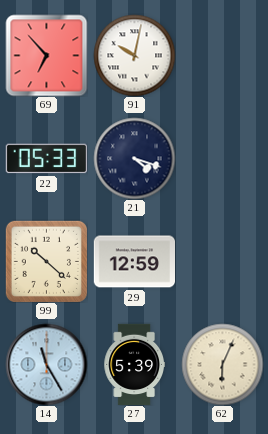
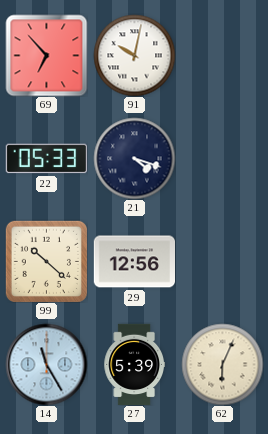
29: 12:59 -> 12:56
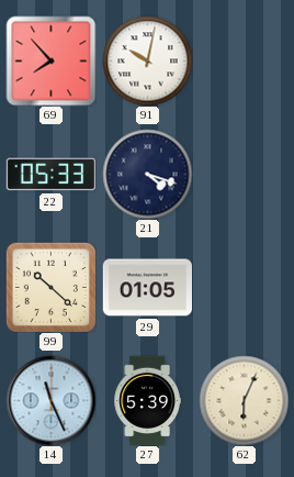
69: 6:53 -> 7:53
29: 12:56 -> 01:05
14: 11:25 -> 11:26
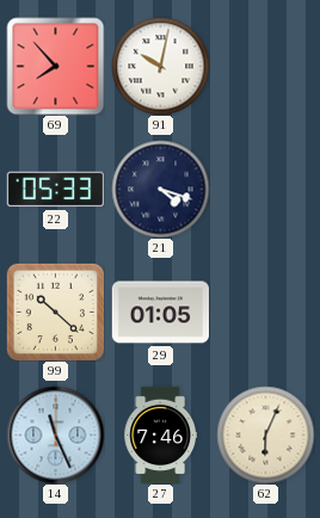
27: 5:39 -> 7:46
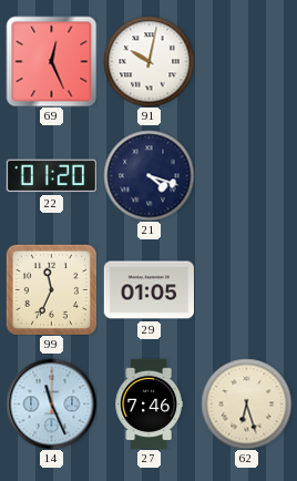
69: 7:53 -> 12:26
22: 05:33 -> 01:20
99: 10:22 -> 11:34
62: 6:04 -> 6:27
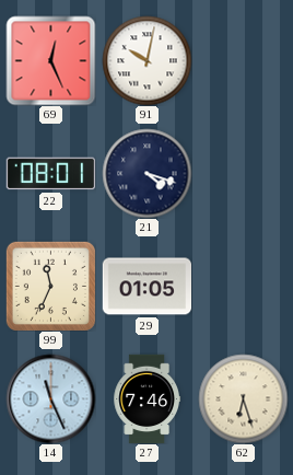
22: 01:20 -> 08:01
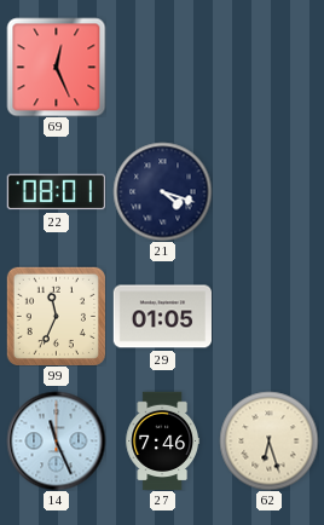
91: 10:02 -> none
